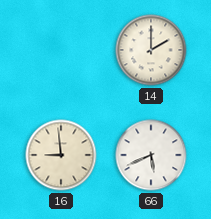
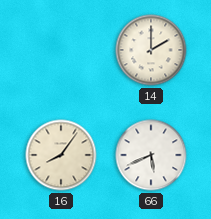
16: 8:59 -> 8:06
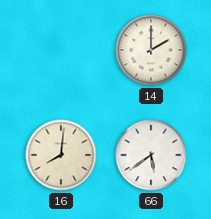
16: 8:06 -> 8:01
66: 5:41 -> 5:39
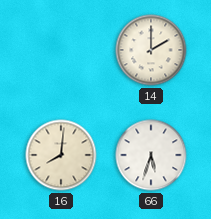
66: 5:39 -> 5:33
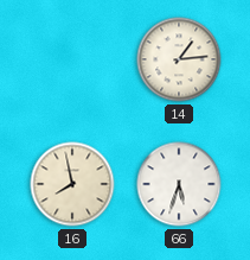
14: 2:00 -> 1:14
16: 8:01 -> 7:58
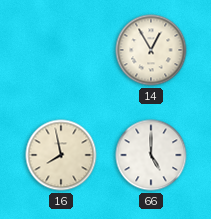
14: 1:14 -> 12:55
66: 5:33 -> 5:00
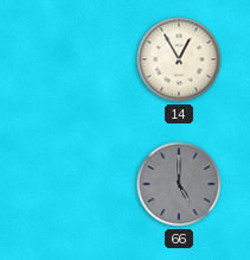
16: 7:58 -> none
66 dial: white -> grey
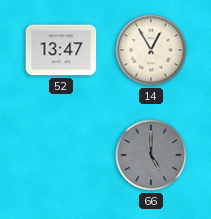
52: none -> 13:47
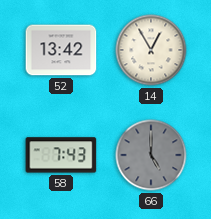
52: 13:47 -> 13:42
58: none -> 7:43
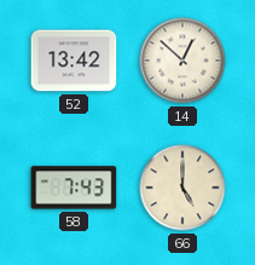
14: 12:55 -> 12:52
66 dial: grey -> cream
